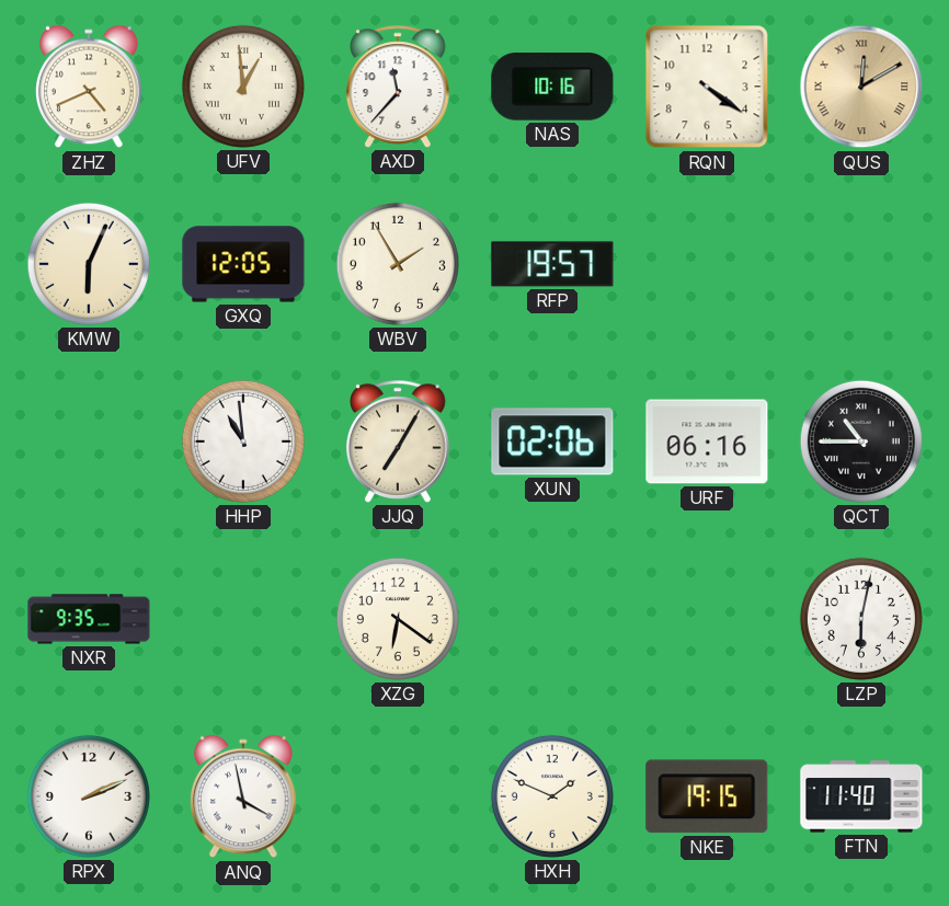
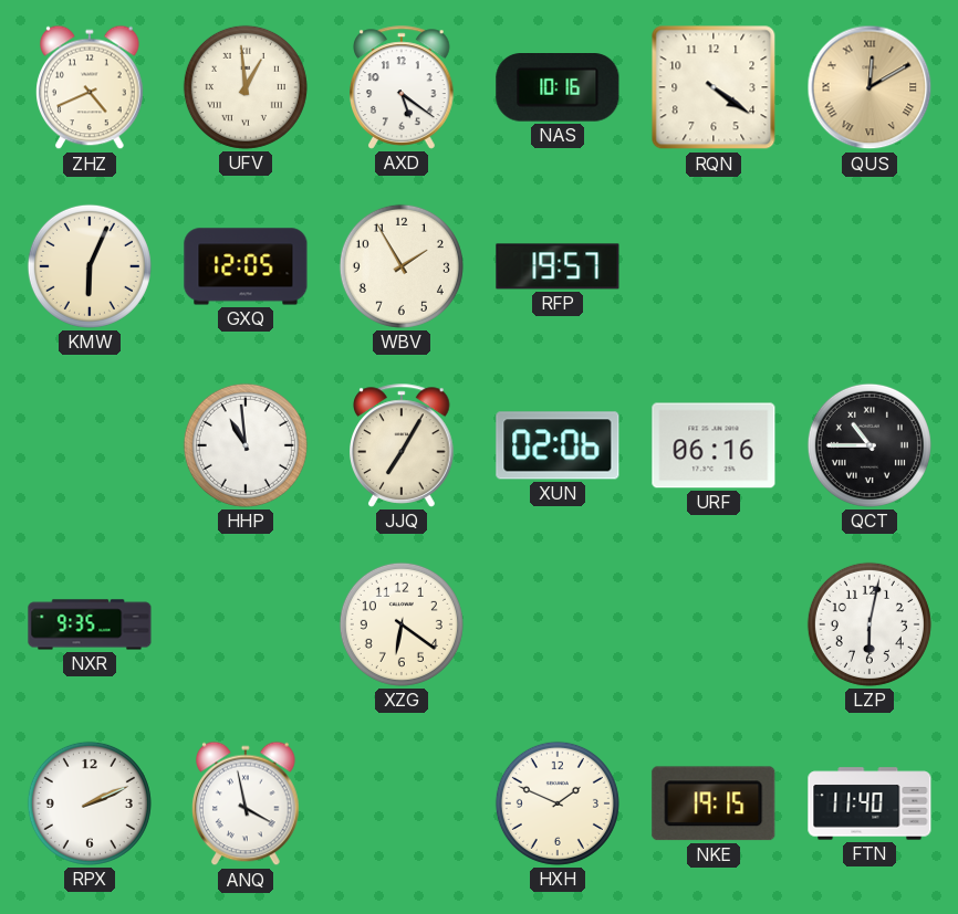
AXD: 11:37 -> 5:21
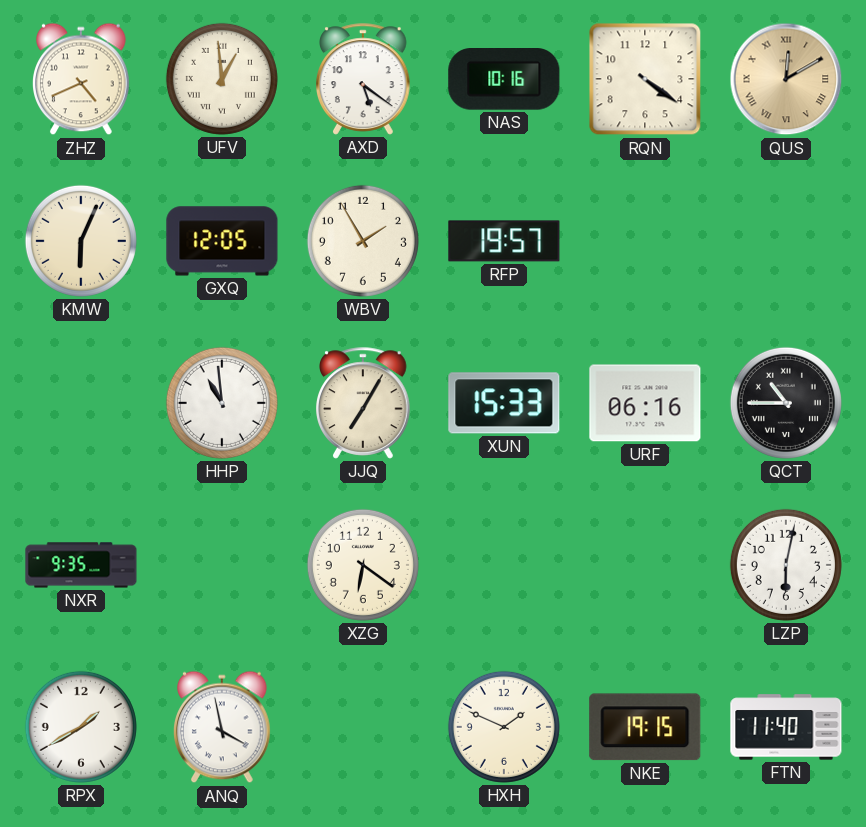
XUN: 02:06 -> 15:33
RPX: 2:11 -> 1:40
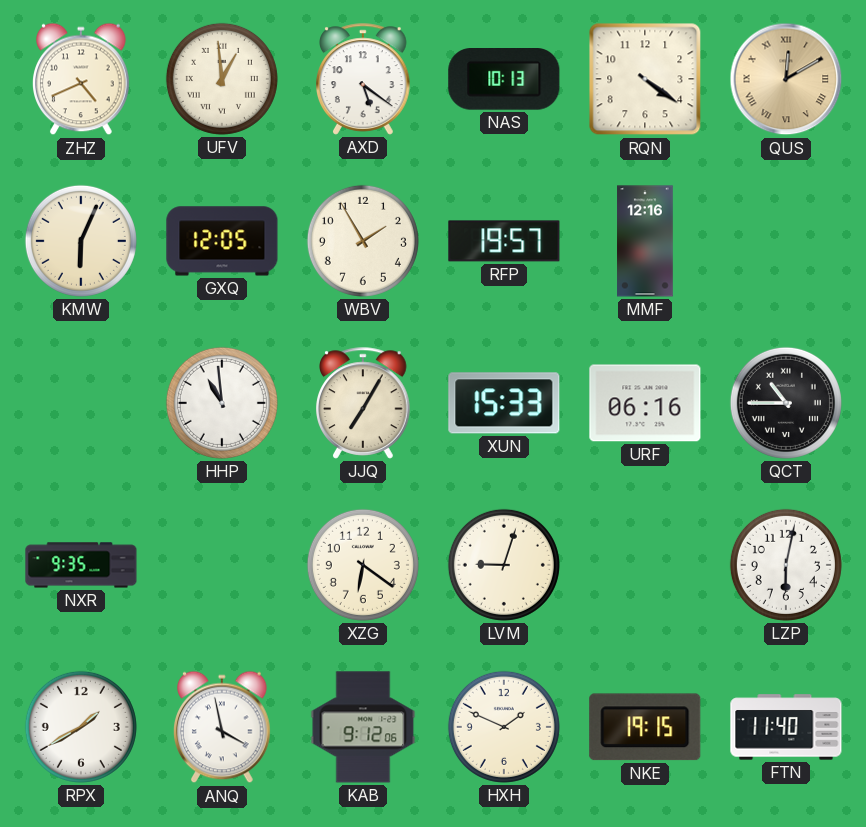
NAS: 10:16 -> 10:13
MMF: none -> 12:16
LVM: none -> 9:03
KAB: none -> 9:12
